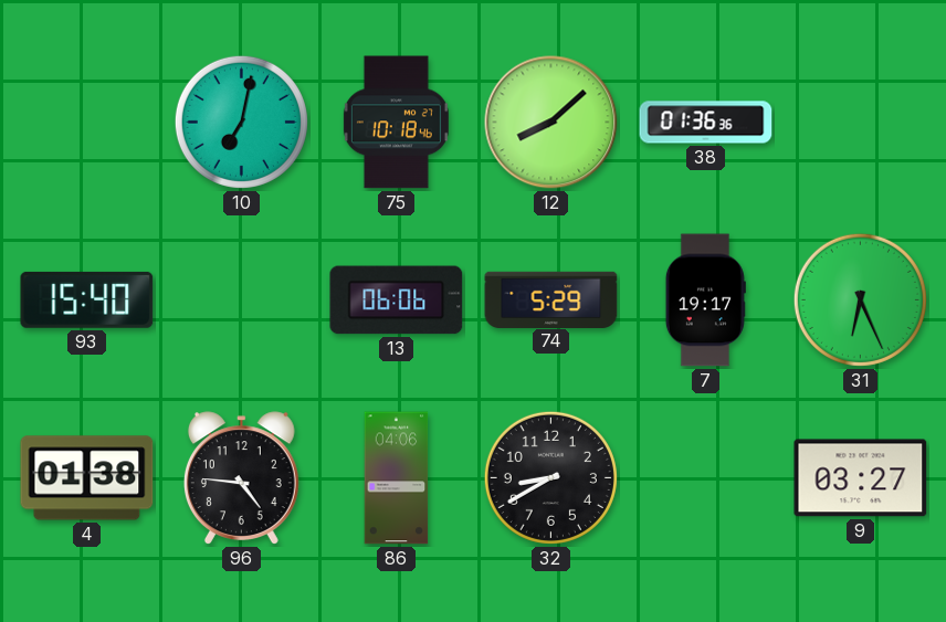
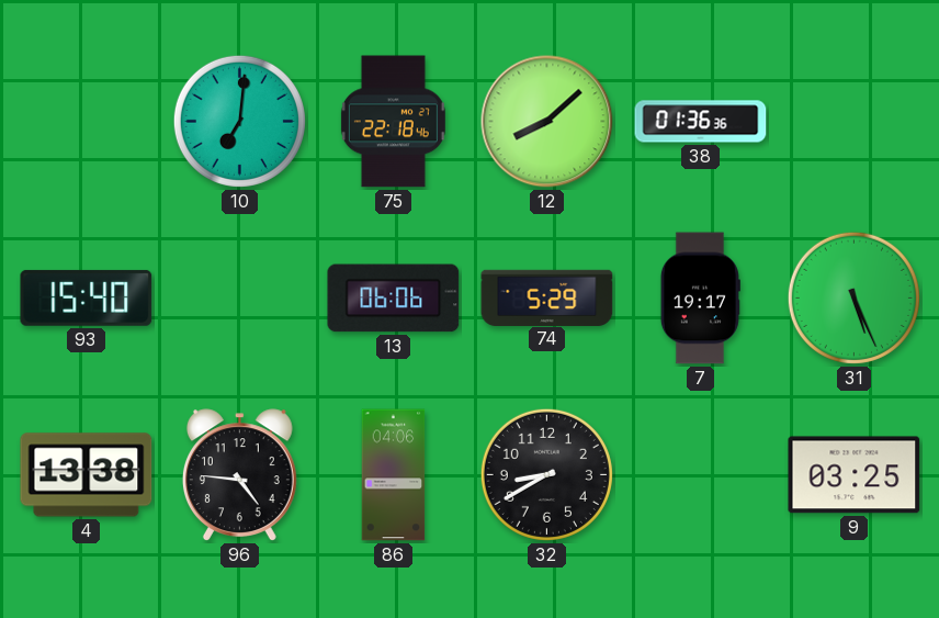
10: 7:02 -> 7:01
75: 10:18 -> 22:18
31: 6:26 -> 5:26
4: 01:38 -> 13:38
9: 03:27 -> 03:25
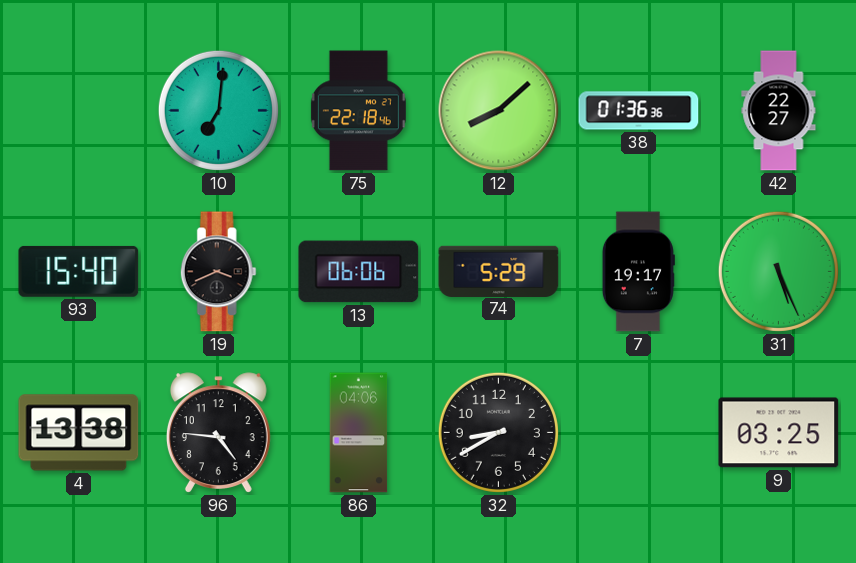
42: none -> 22:27
19: none -> 3:41
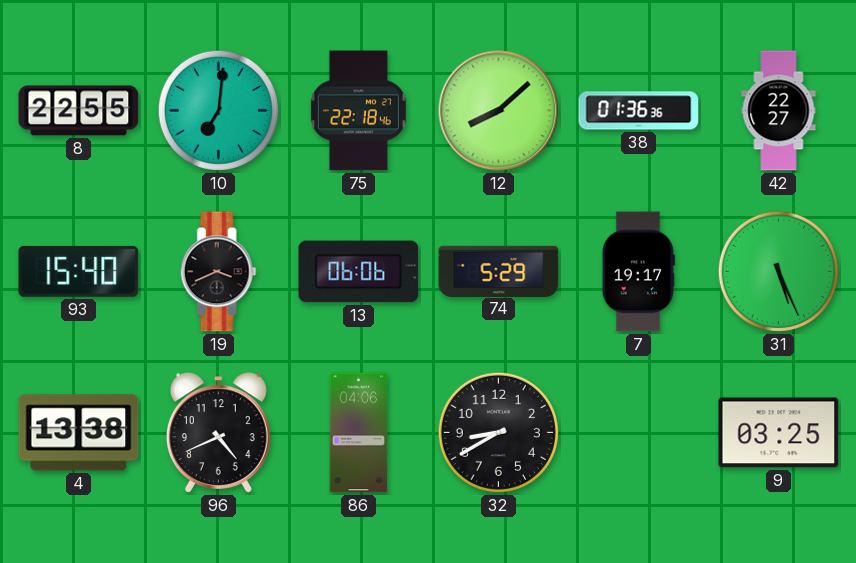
8: none -> 22:55
96: 4:46 -> 4:41
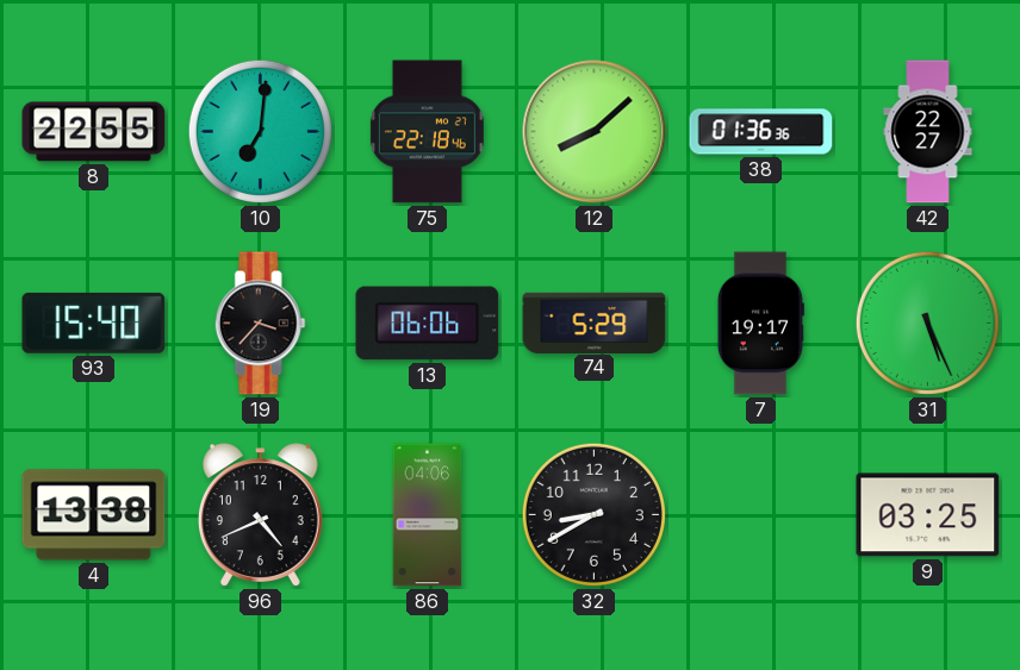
19: 3:41 -> 3:37
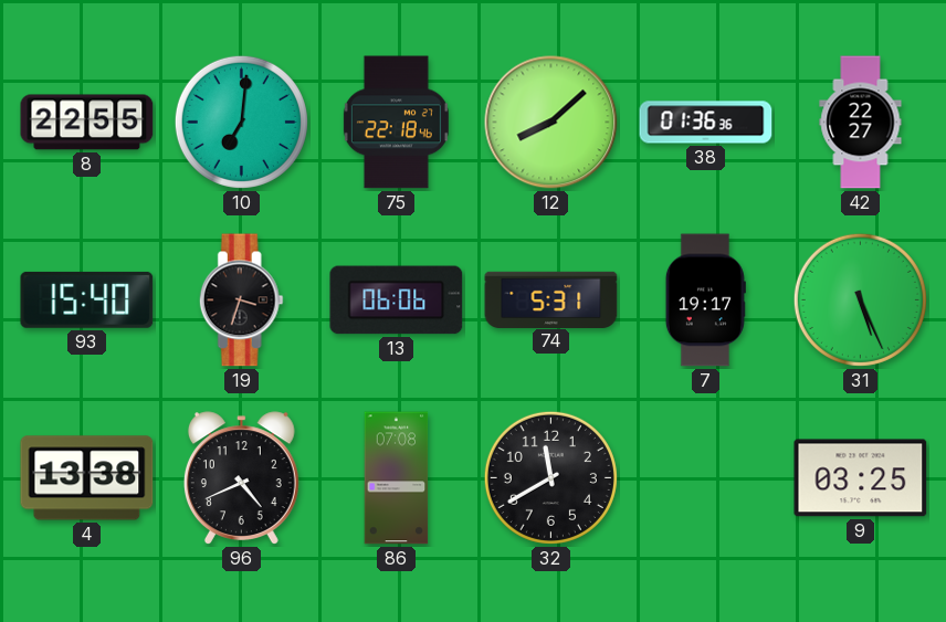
19: 3:37 -> 3:33
74: 5:29 -> 5:31
86: 04:06 -> 07:08
32: 8:40 -> 11:40
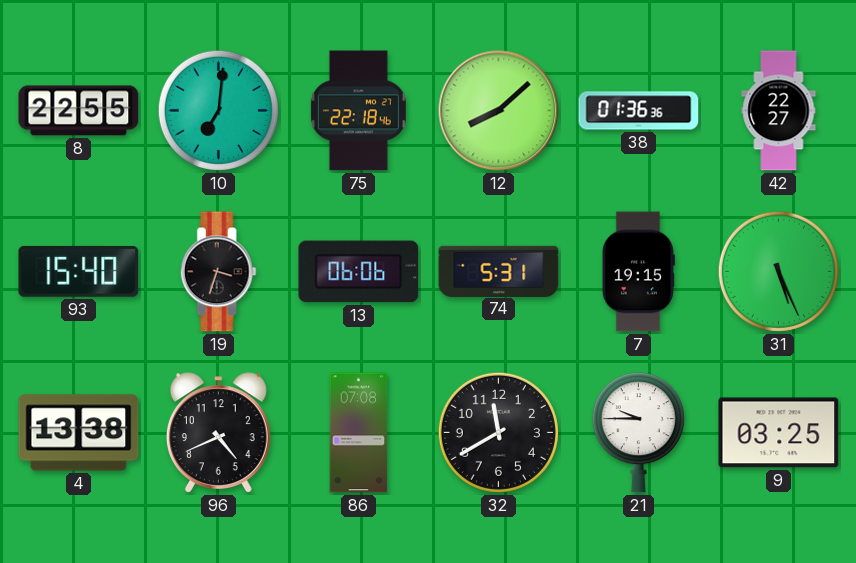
7: 19:17 -> 19:15
21: none -> 9:45
